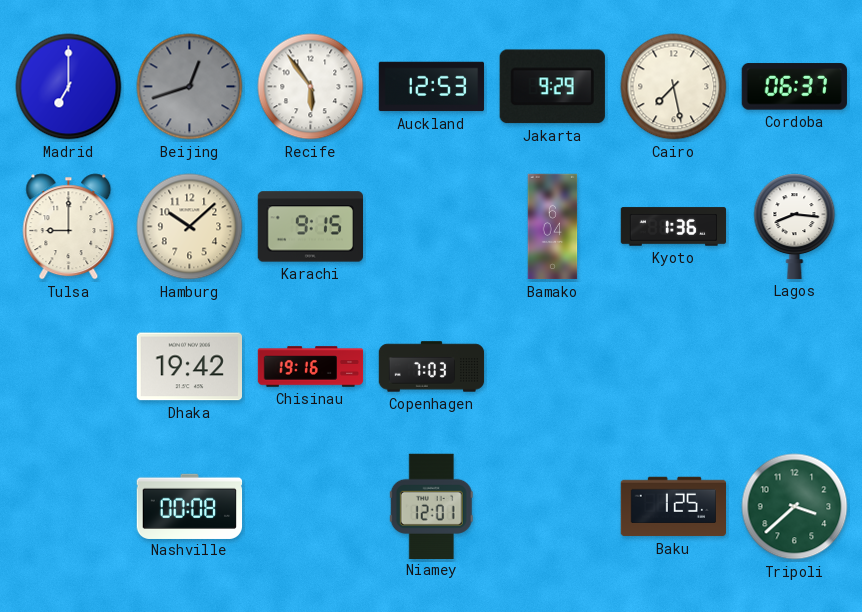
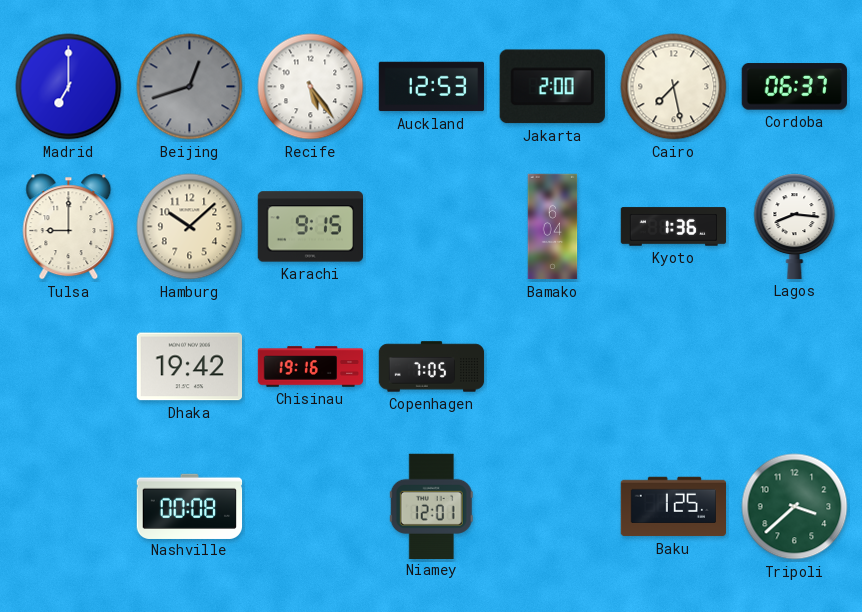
Recife: 5:54 -> 5:24
Jakarta: 9:29 -> 2:00
Copenhagen: 7:03 -> 7:05
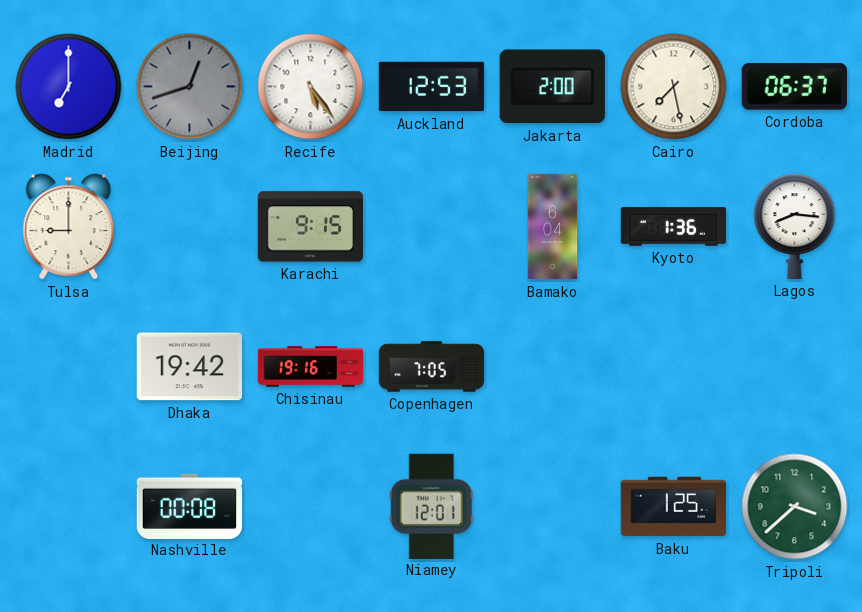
Hamburg: 10:08 -> none
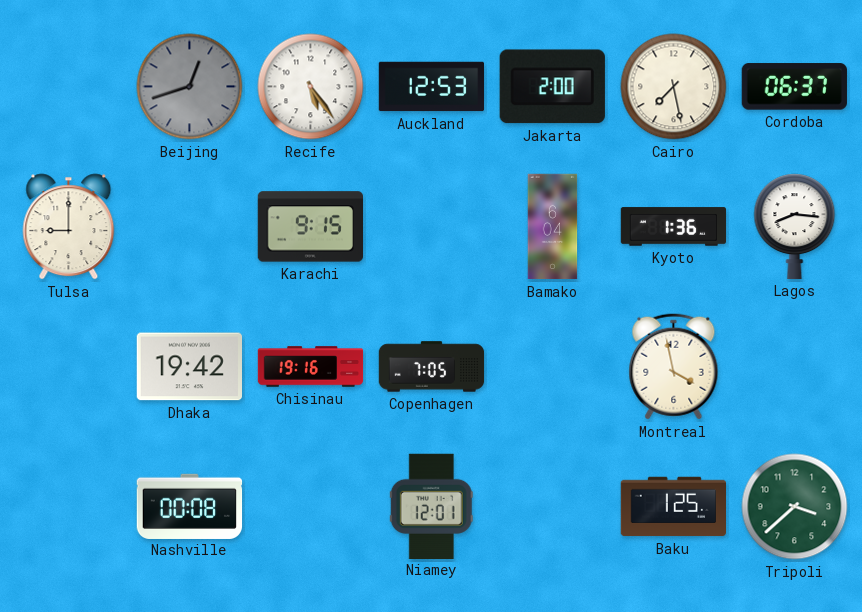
Madrid: 7:00 -> none
Montreal: none -> 3:58
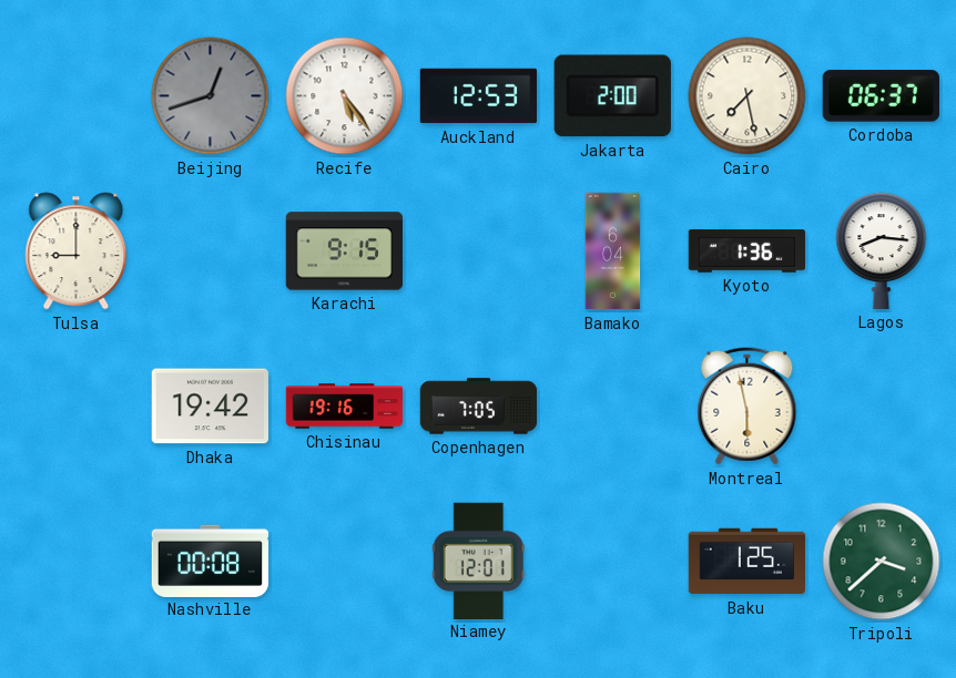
Montreal: 3:58 -> 5:58
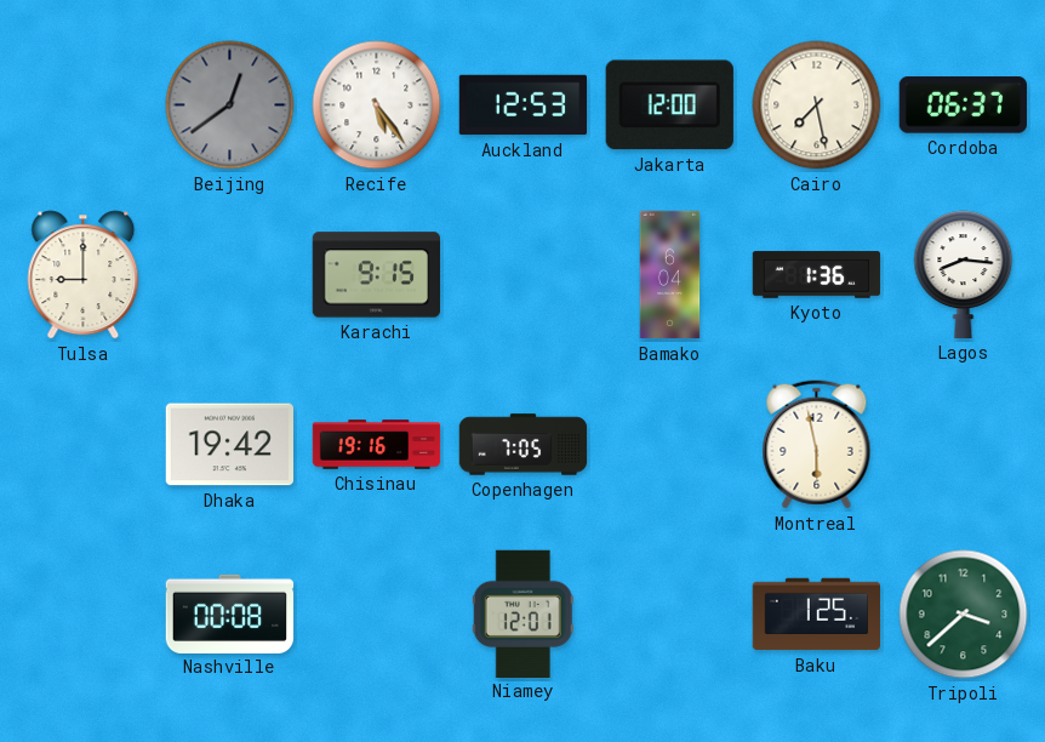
Beijing: 12:42 -> 12:39
Jakarta: 2:00 -> 12:00
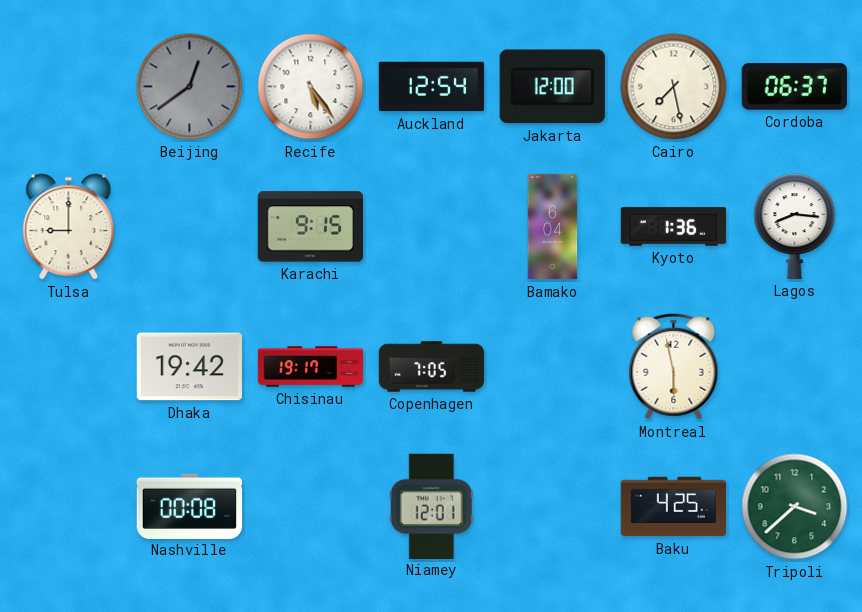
Auckland: 12:53 -> 12:54
Chisinau: 19:16 -> 19:17
Baku: 1:25 -> 4:25
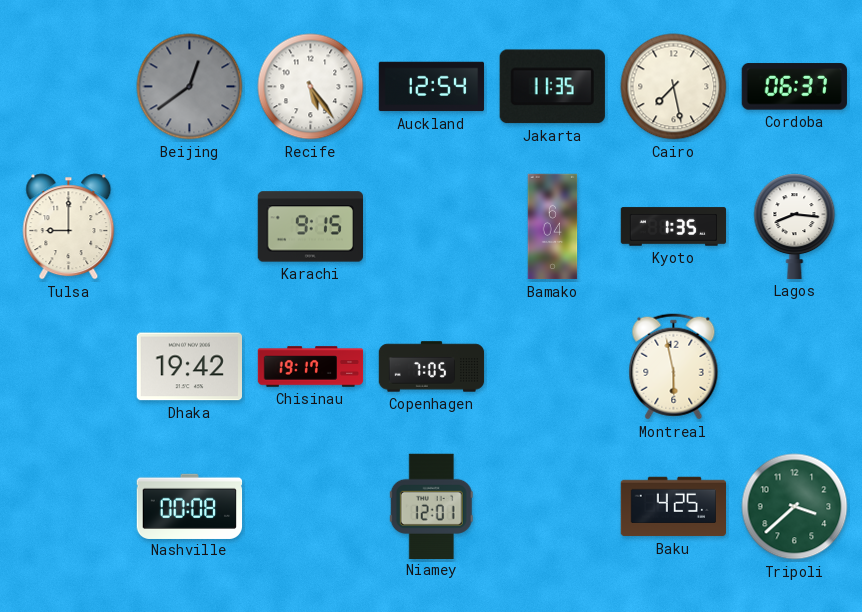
Jakarta: 12:00 -> 11:35
Kyoto: 1:36 -> 1:35
